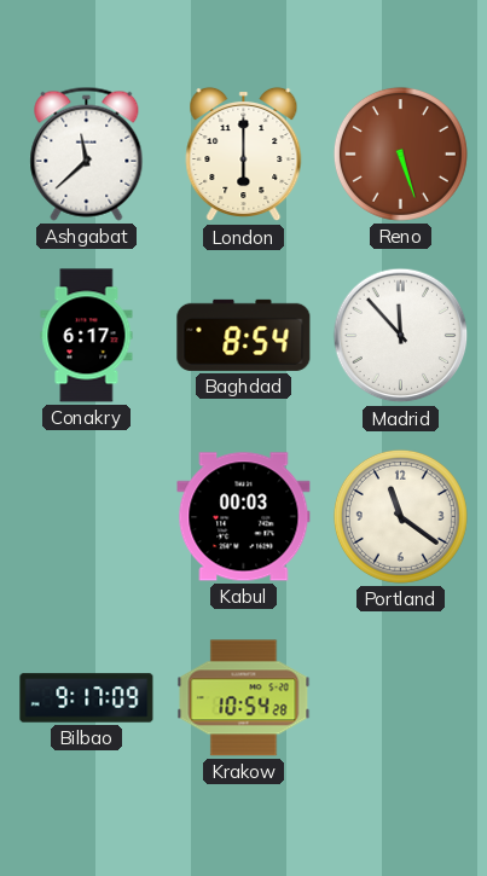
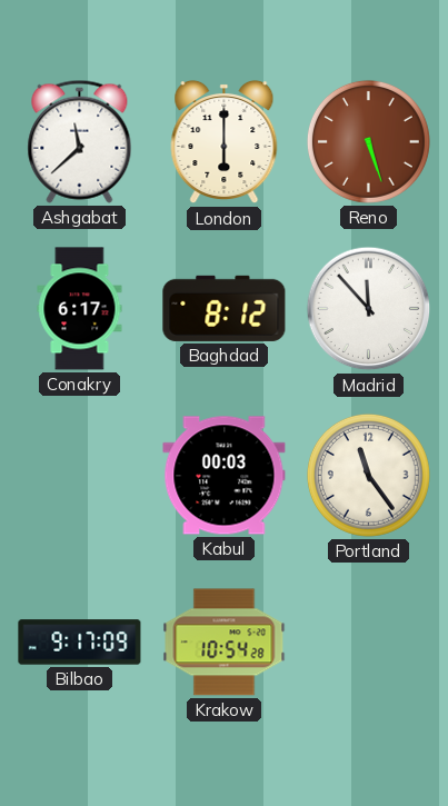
Baghdad: 8:54 -> 8:12
Portland: 11:21 -> 11:24
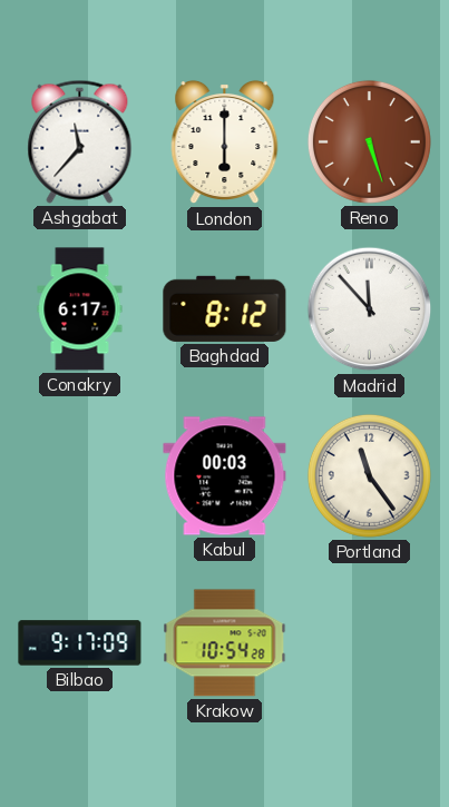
Ashgabat: 11:38 -> 11:37
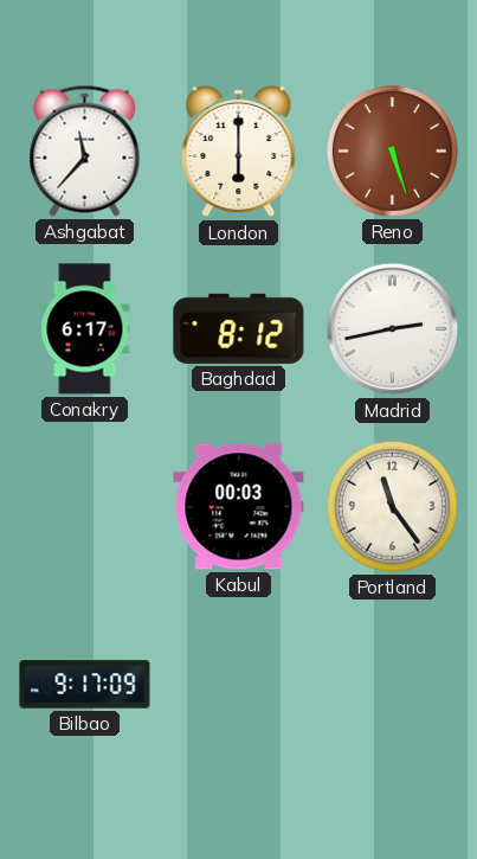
Madrid: 11:53 -> 2:43
Krakow: 10:54 -> none
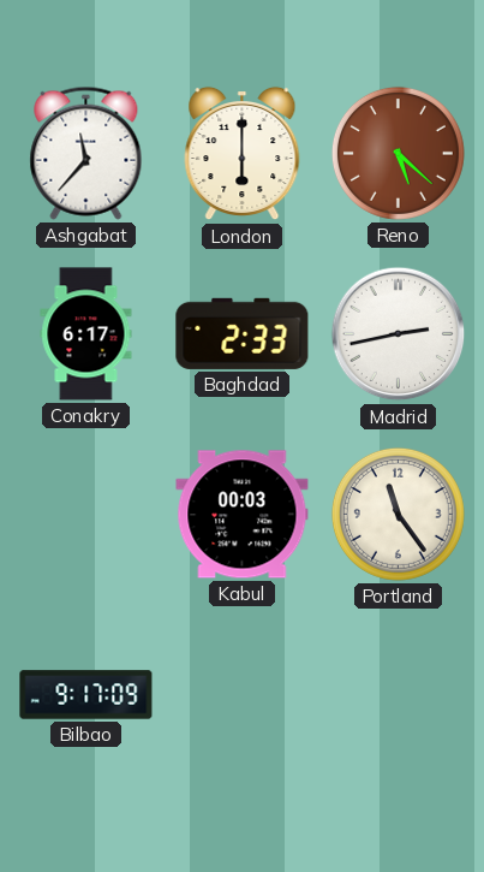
Reno: 5:27 -> 5:22
Baghdad: 8:12 -> 2:33
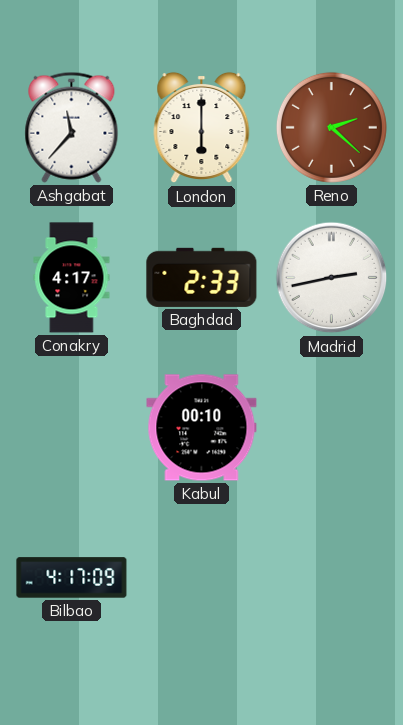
Reno: 5:22 -> 2:22
Conakry: 6:17 -> 4:17
Kabul: 00:03 -> 00:10
Portland: 11:24 -> none
Bilbao: 9:17 -> 4:17
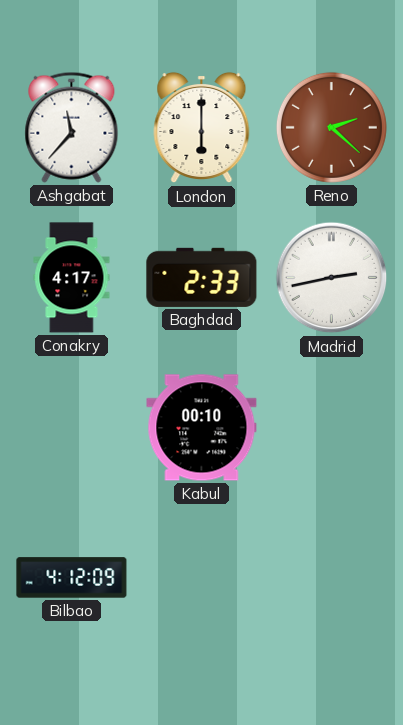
Bilbao: 4:17 -> 4:12
